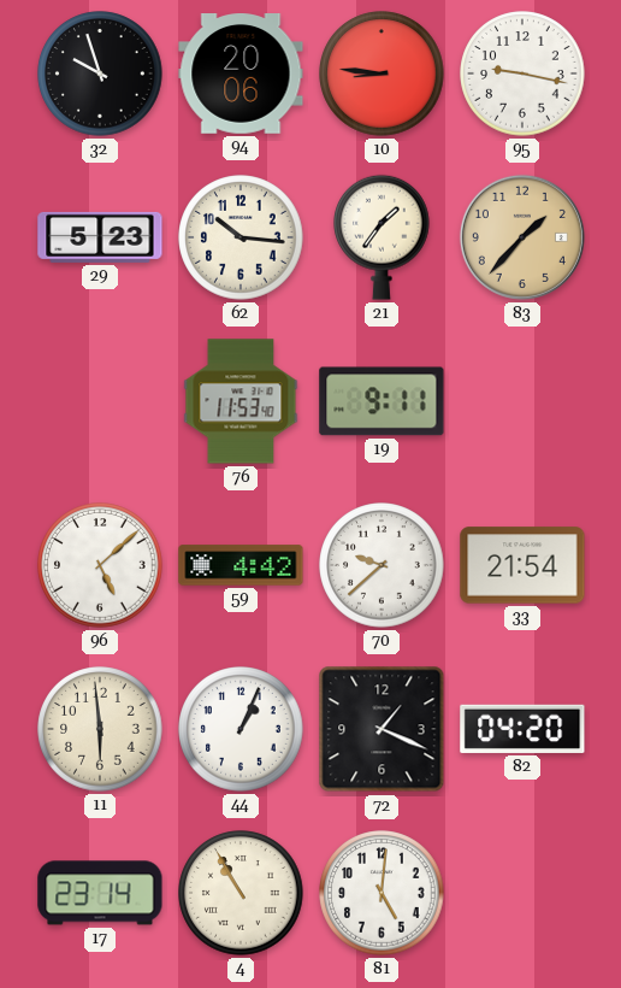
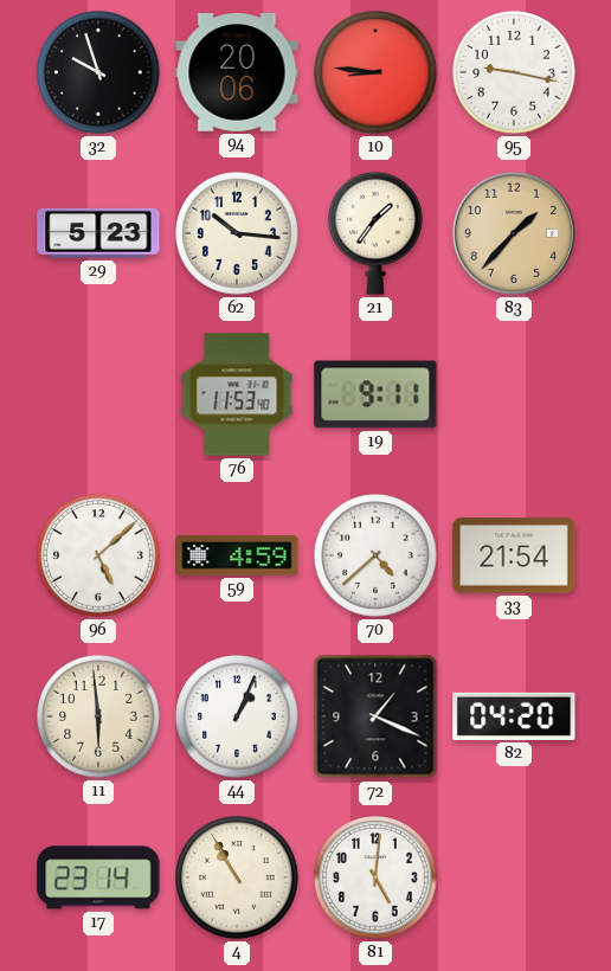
59: 4:42 -> 4:59
70: 9:38 -> 4:38
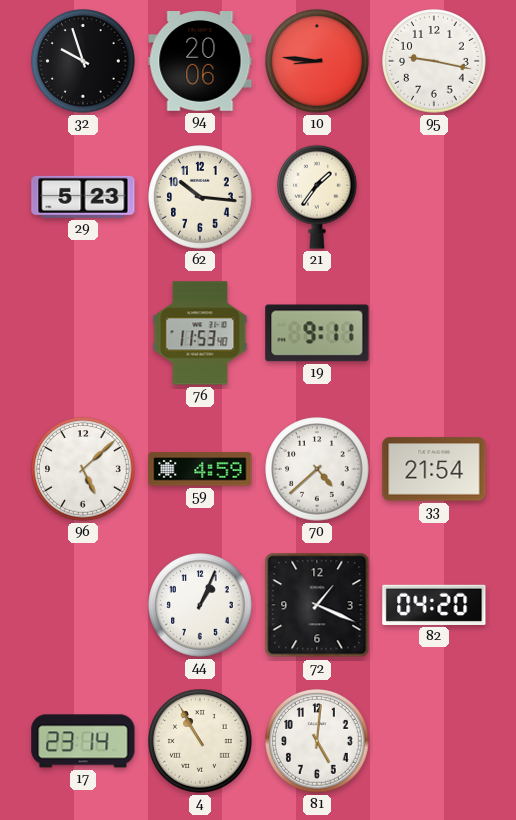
83: 1:37 -> none
11: 5:59 -> none
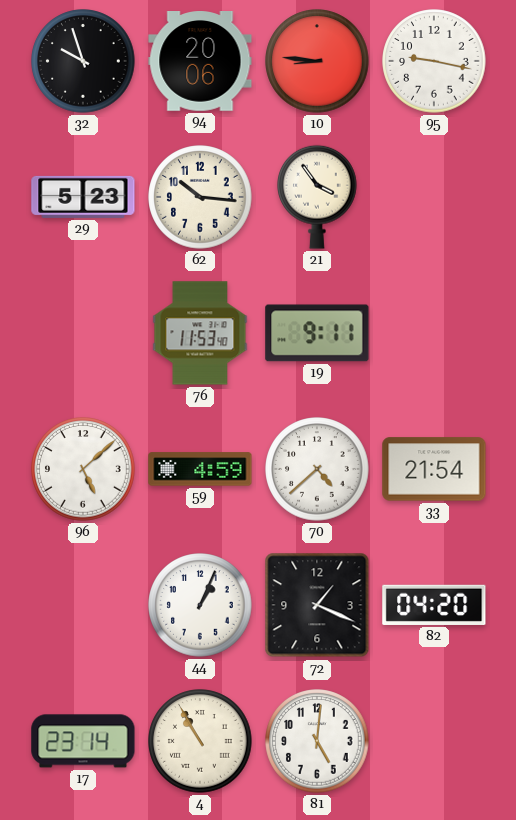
21: 1:36 -> 3:54
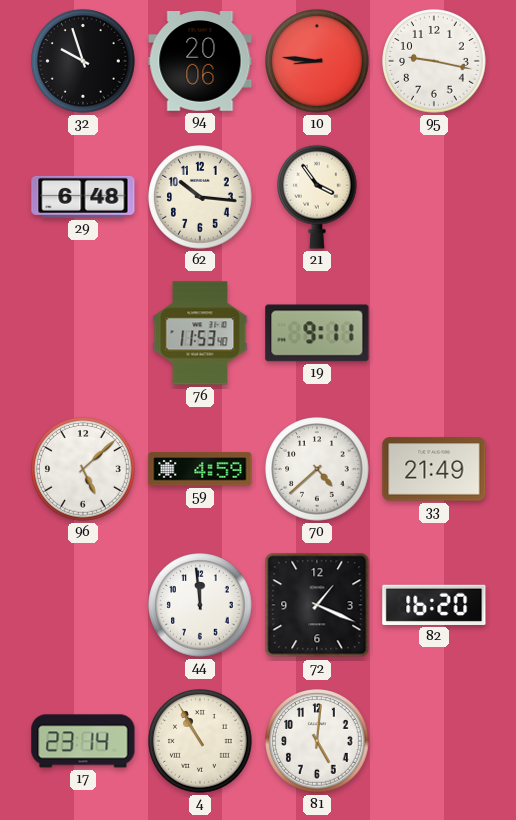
29: 5:23 -> 6:48
33: 21:54 -> 21:49
44: 1:04 -> 11:59
82: 04:20 -> 16:20
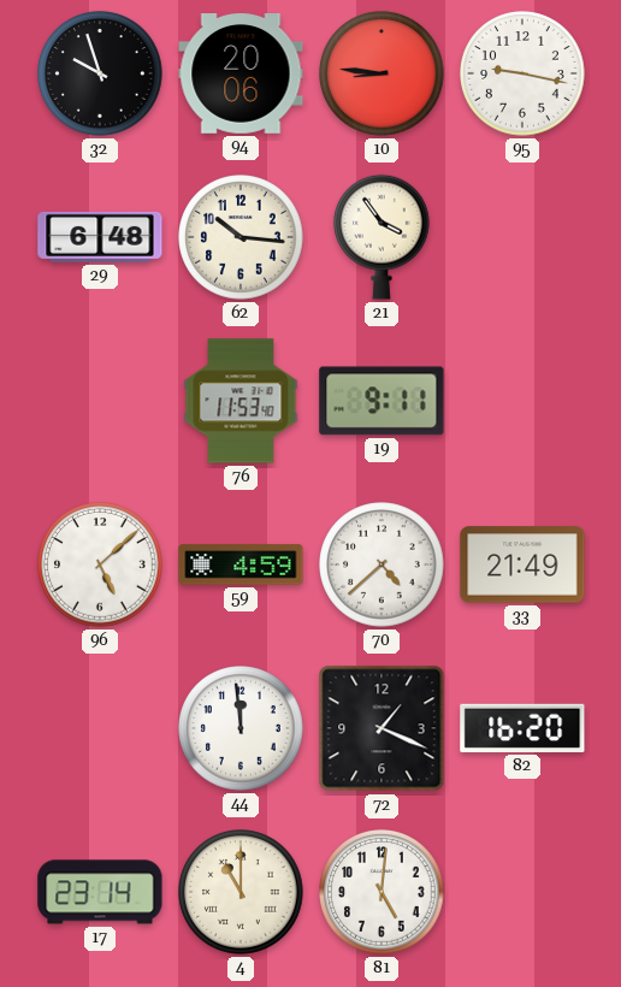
4: 10:55 -> 11:00
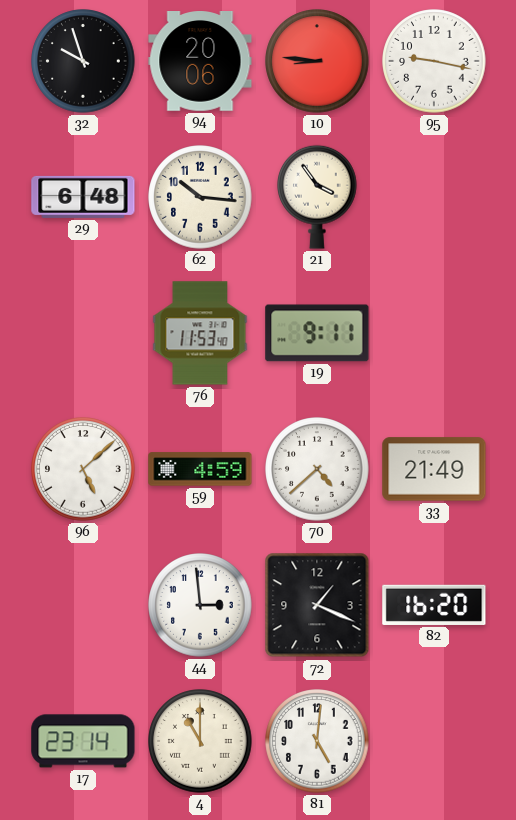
44: 11:59 -> 2:59
